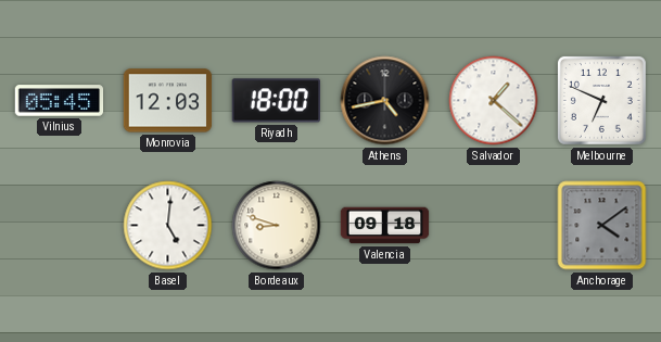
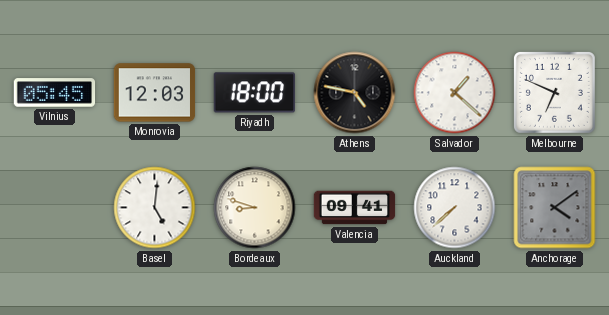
Athens: 4:43 -> 4:47
Valencia: 09:18 -> 09:41
Auckland: none -> 7:38
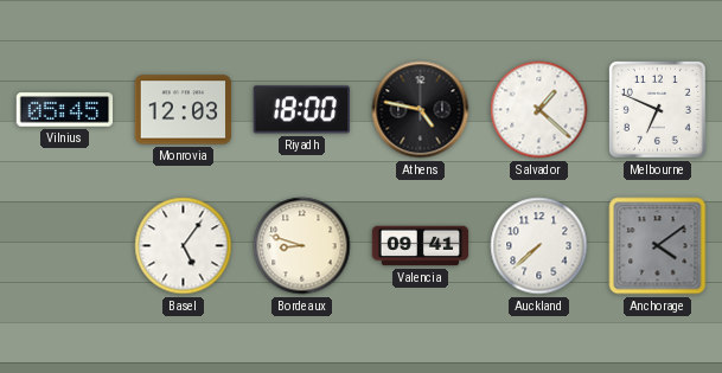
Basel: 5:01 -> 5:06
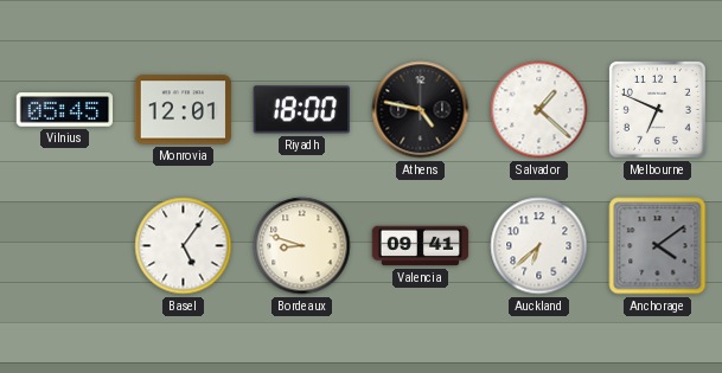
Monrovia: 12:03 -> 12:01
Auckland: 7:38 -> 6:38
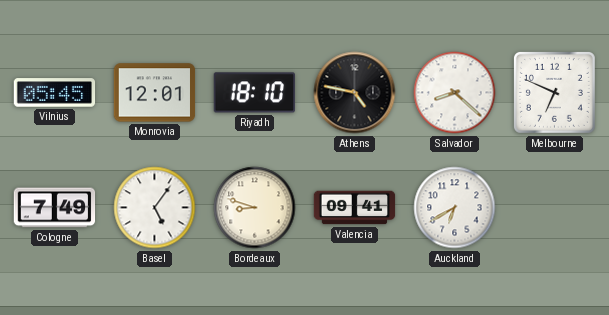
Riyadh: 18:00 -> 18:10
Salvador: 1:22 -> 8:22
Cologne: none -> 7:49
Auckland: 6:38 -> 6:40
Anchorage: 4:09 -> none
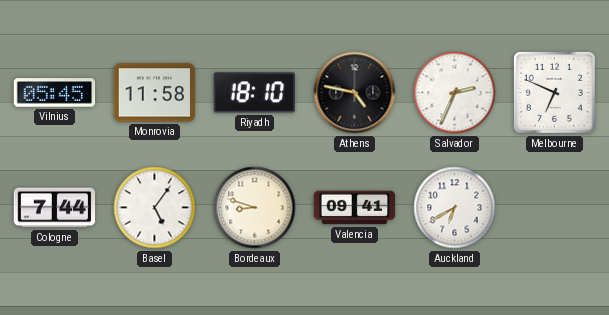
Monrovia: 12:01 -> 11:58
Salvador: 8:22 -> 2:34
Cologne: 7:49 -> 7:44
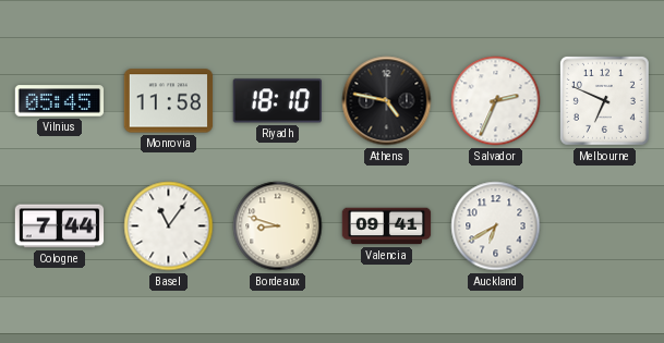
Basel: 5:06 -> 11:06
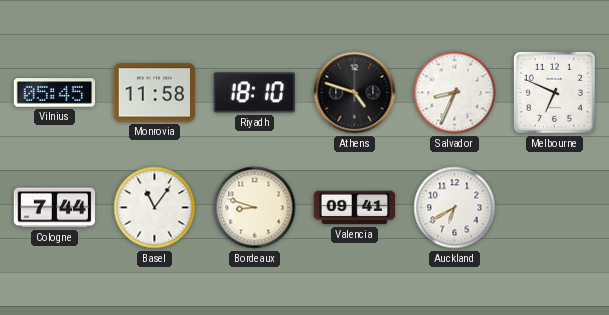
Athens: 4:47 -> 4:48
Salvador: 2:34 -> 8:34
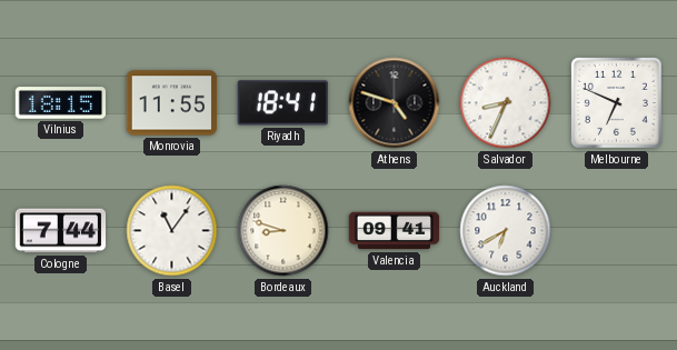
Vilnius: 05:45 -> 18:15
Monrovia: 11:58 -> 11:55
Riyadh: 18:10 -> 18:41
